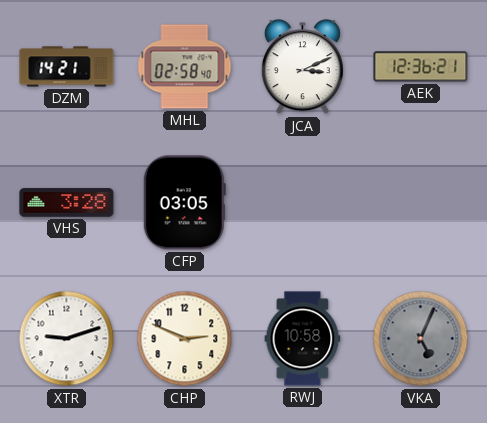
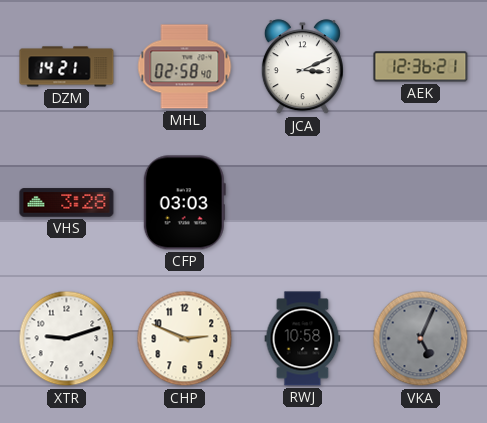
CFP: 03:05 -> 03:03
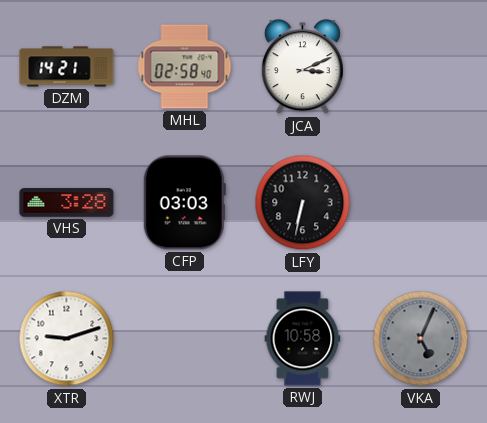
AEK: 12:36 -> none
LFY: none -> 6:32
CHP: 2:49 -> none
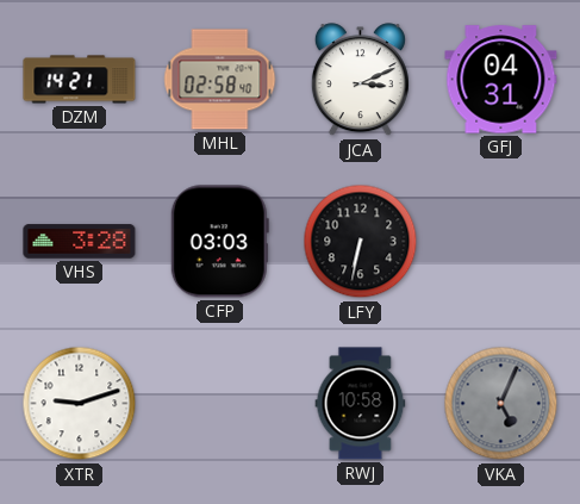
GFJ: none -> 04:31
